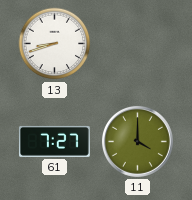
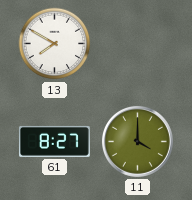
13: 8:42 -> 7:50
61: 7:27 -> 8:27
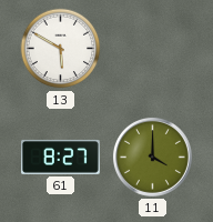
13: 7:50 -> 5:50
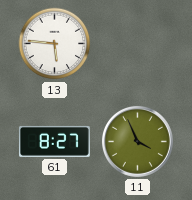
13: 5:50 -> 5:46
11: 4:00 -> 3:56
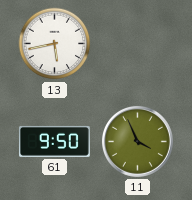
13: 5:46 -> 5:43
61: 8:27 -> 9:50
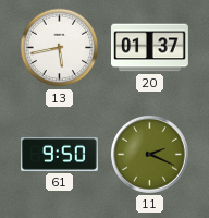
20: none -> 01:37
11: 3:56 -> 2:19
